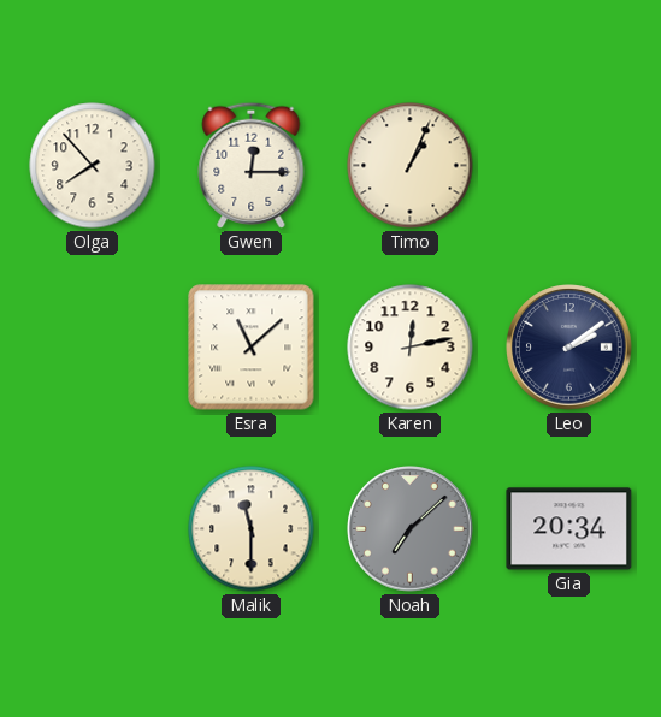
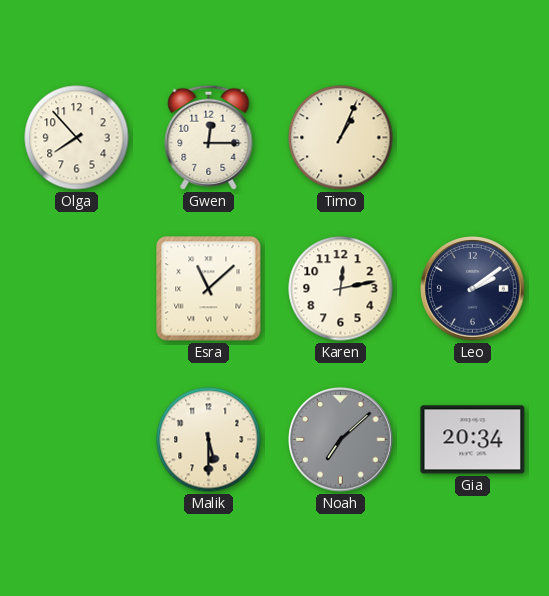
Malik: 11:30 -> 5:30
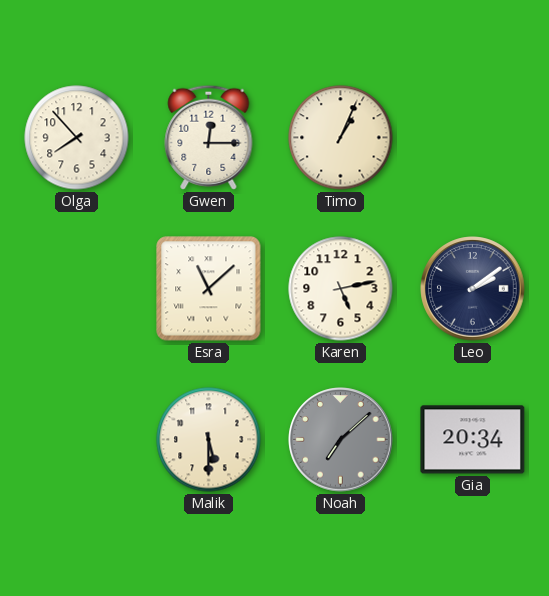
Karen: 12:13 -> 5:13
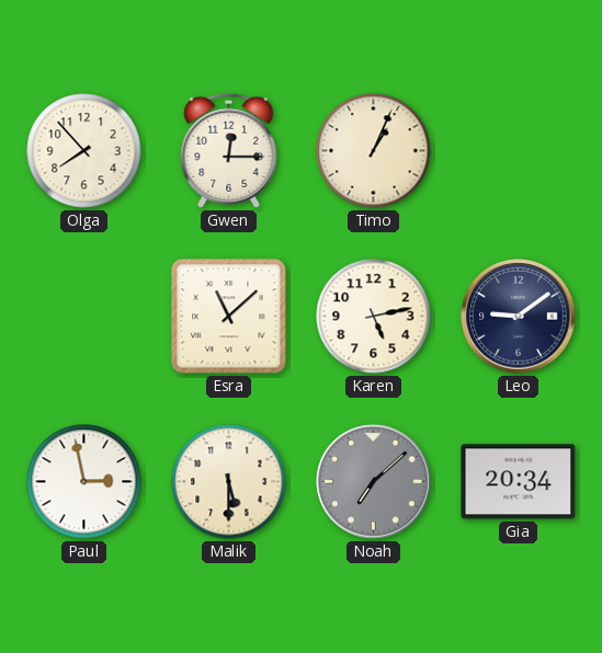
Leo: 2:09 -> 9:09
Paul: none -> 2:58
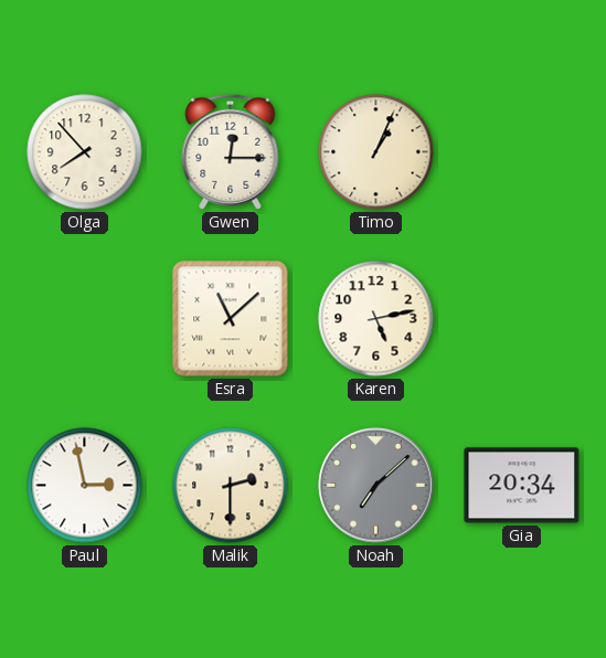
Leo: 9:09 -> none
Malik: 5:30 -> 2:30
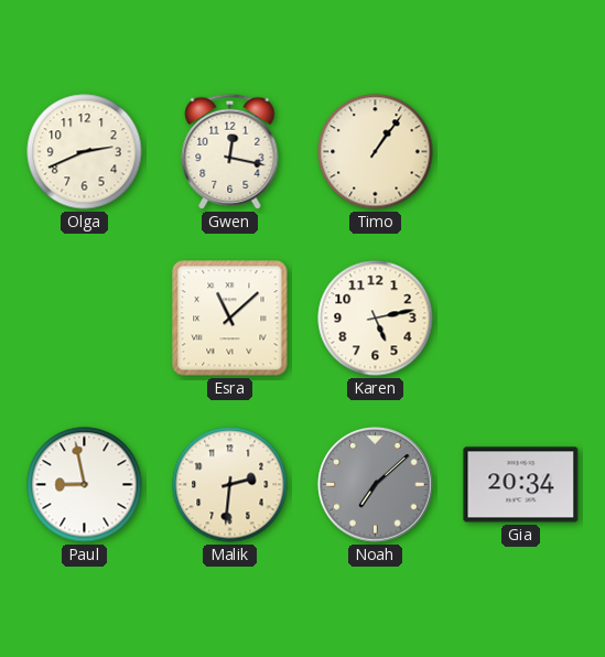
Olga: 7:53 -> 2:41
Gwen: 12:15 -> 12:17
Timo: 1:04 -> 1:06
Paul: 2:58 -> 8:58
Malik: 2:30 -> 2:31
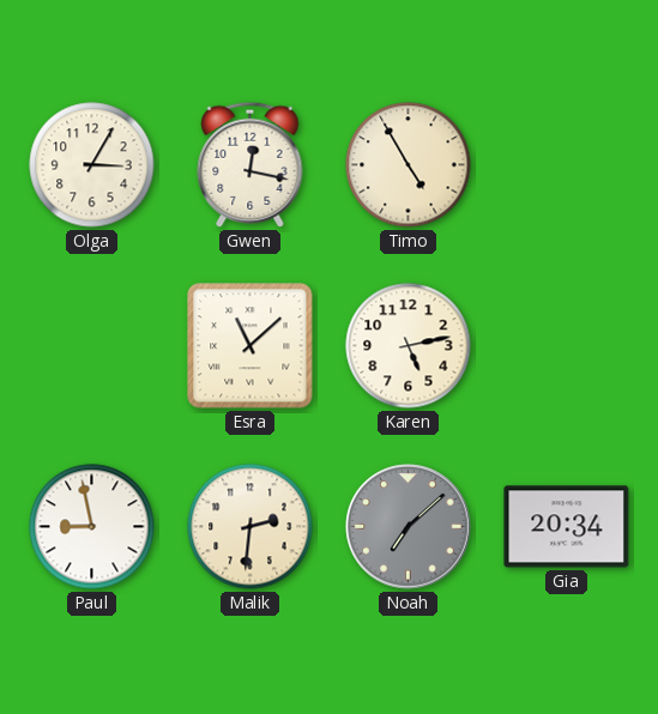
Olga: 2:41 -> 3:05
Timo: 1:06 -> 4:55
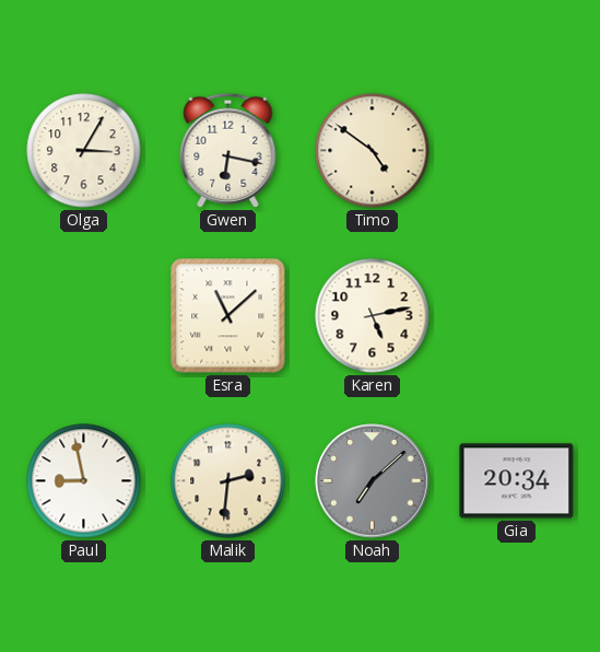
Gwen: 12:17 -> 6:17
Timo: 4:55 -> 4:51
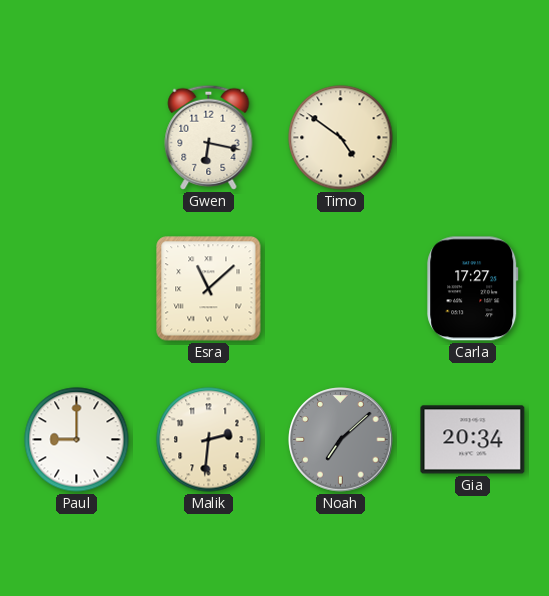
Olga: 3:05 -> none
Karen: 5:13 -> none
Carla: none -> 17:27
Paul: 8:58 -> 9:00
